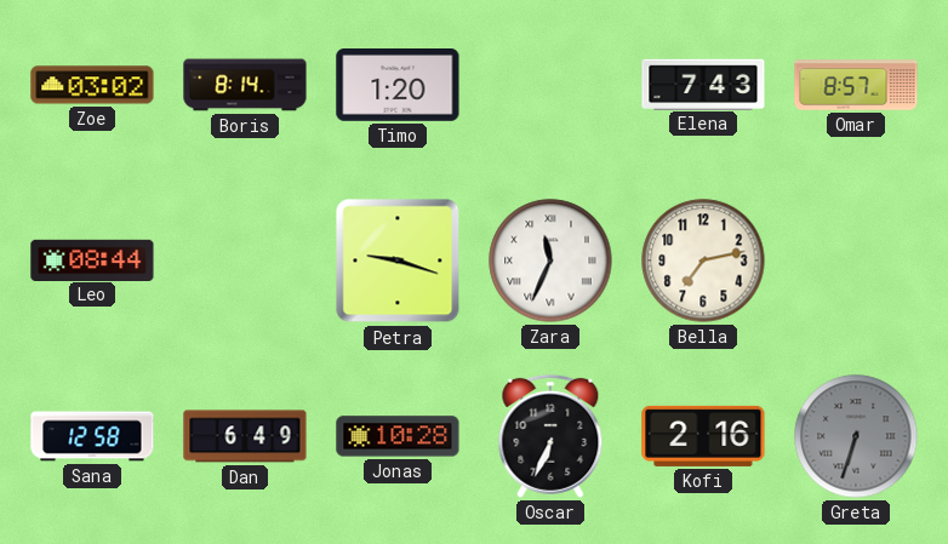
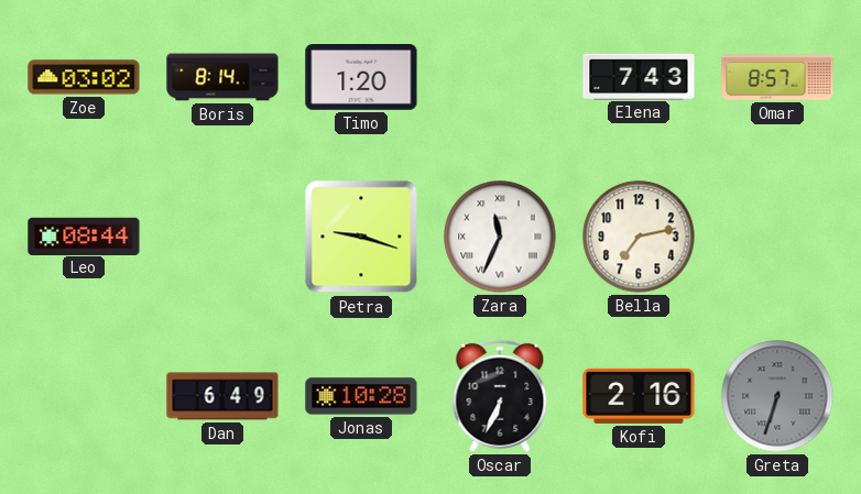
Sana: 12:58 -> none
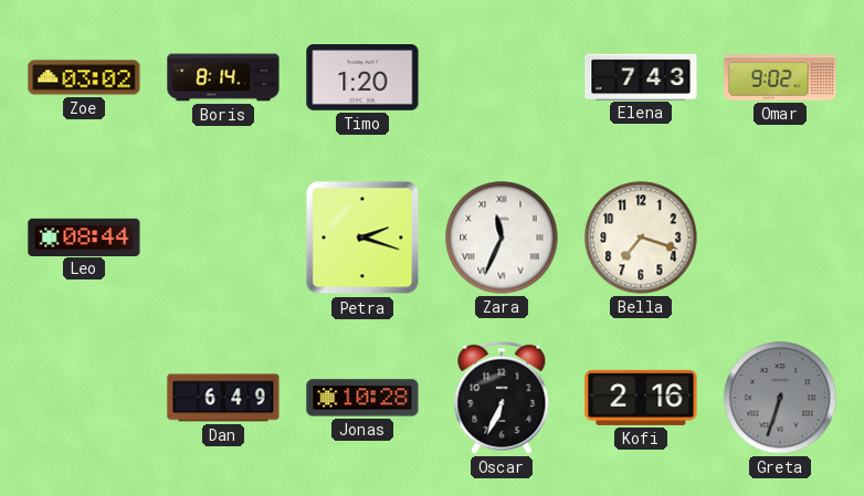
Omar: 8:57 -> 9:02
Petra: 9:18 -> 2:18
Bella: 7:13 -> 7:18
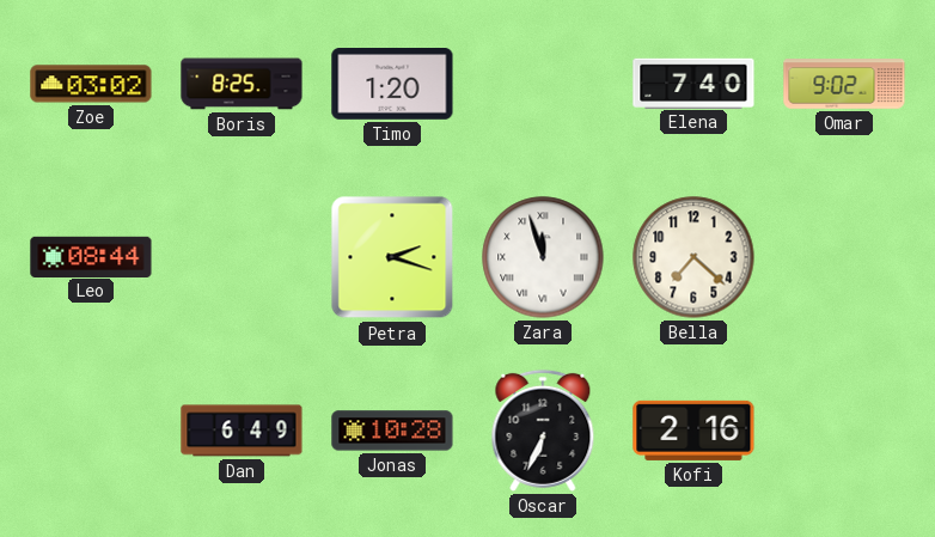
Boris: 8:14 -> 8:25
Elena: 7:43 -> 7:40
Zara: 11:34 -> 11:57
Bella: 7:18 -> 7:22
Greta: 6:33 -> none
